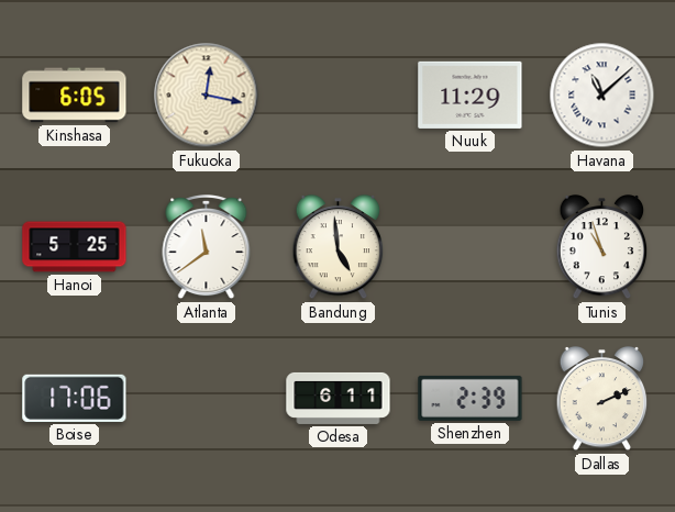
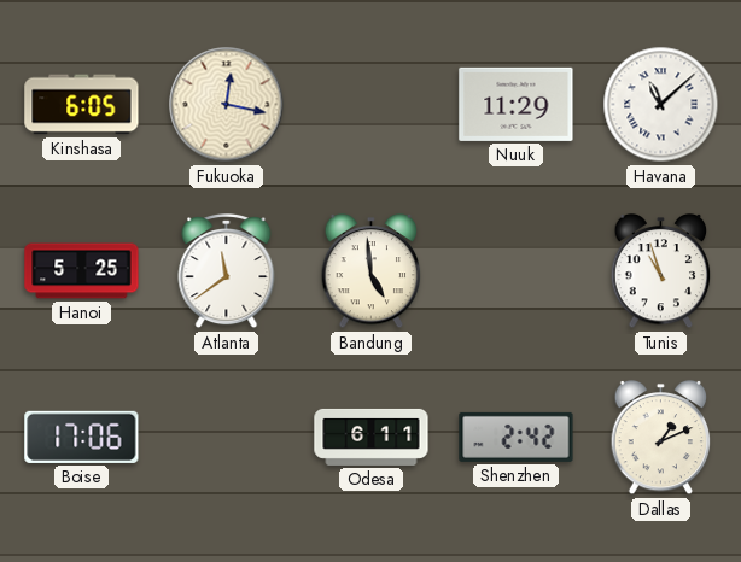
Shenzhen: 2:39 -> 2:42
Dallas: 2:11 -> 1:11
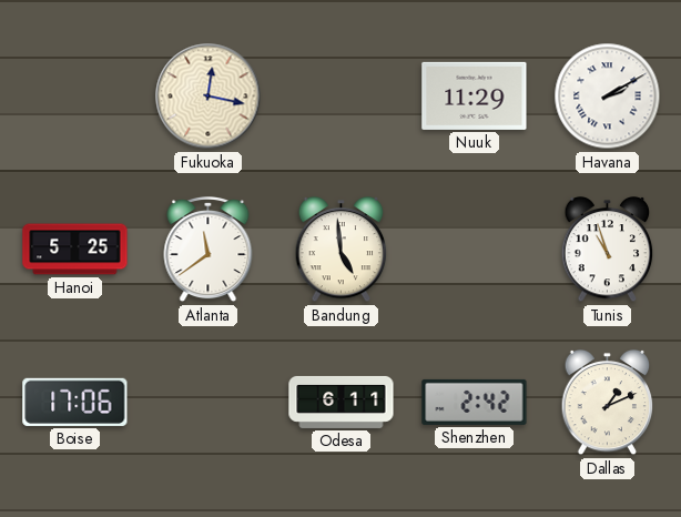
Kinshasa: 6:05 -> none
Havana: 11:08 -> 2:10
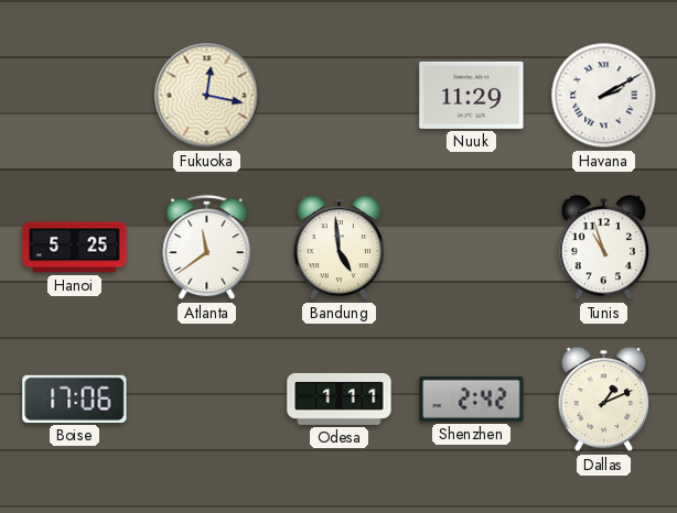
Odesa: 6:11 -> 1:11
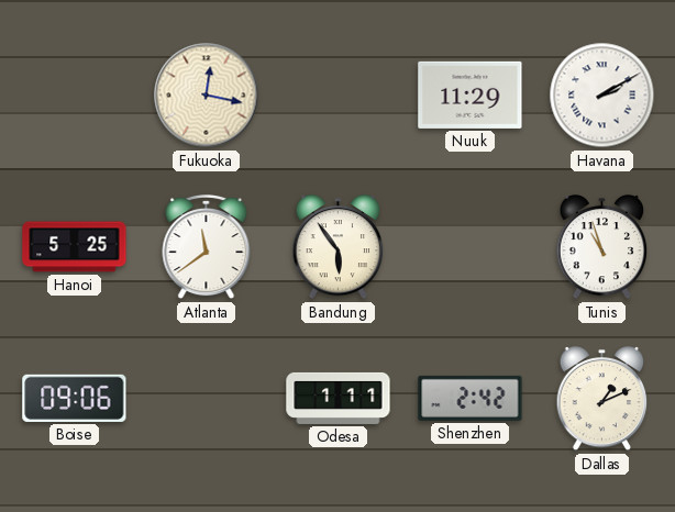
Bandung: 4:59 -> 5:54
Boise: 17:06 -> 09:06
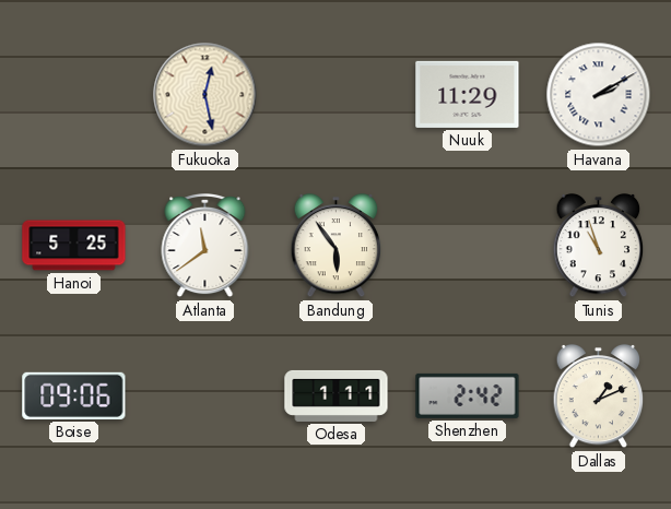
Fukuoka: 12:17 -> 12:28
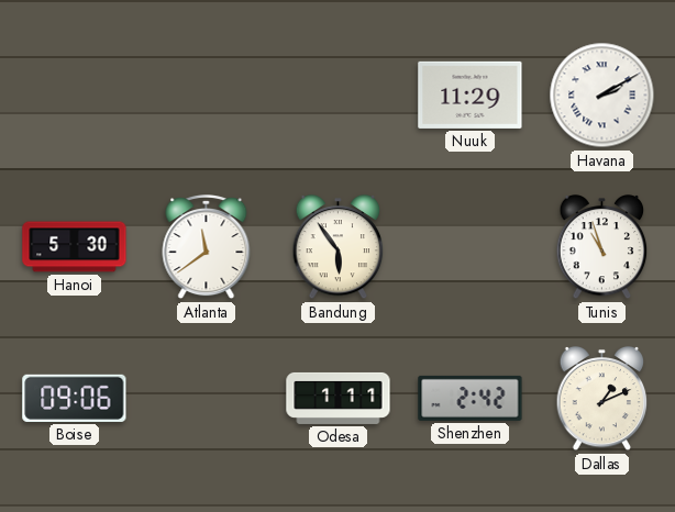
Fukuoka: 12:28 -> none
Hanoi: 5:25 -> 5:30
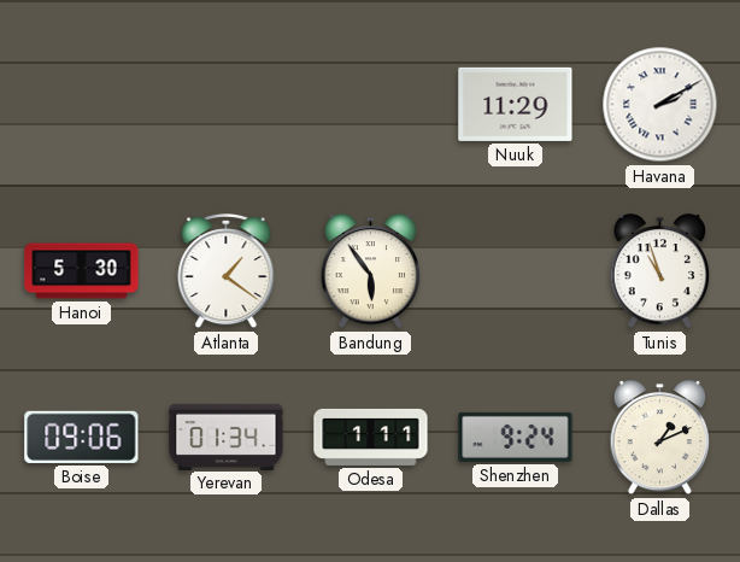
Atlanta: 11:39 -> 1:21
Yerevan: none -> 01:34
Shenzhen: 2:42 -> 9:24
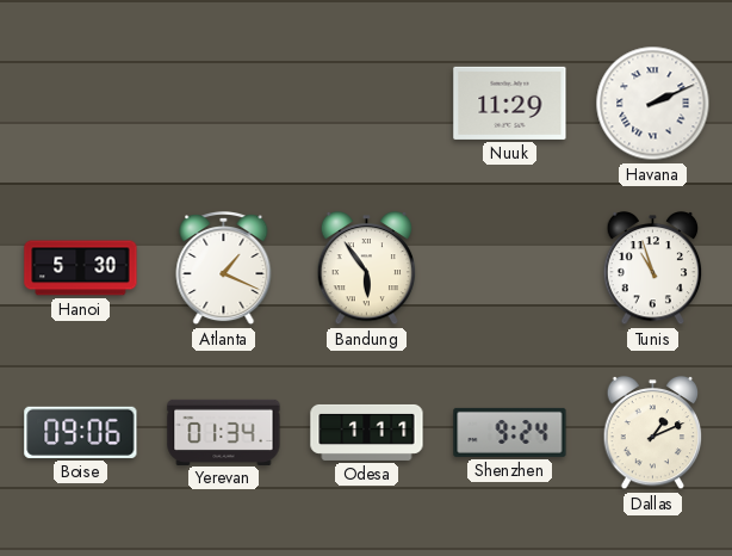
Havana: 2:10 -> 2:11
Atlanta: 1:21 -> 1:19
